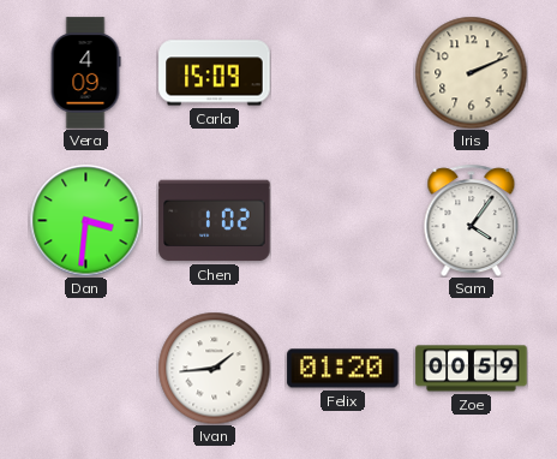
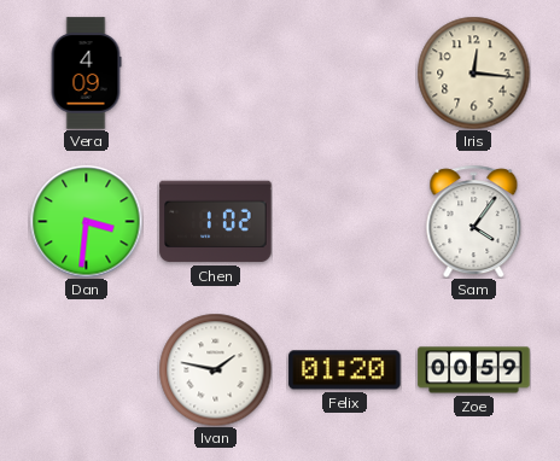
Carla: 15:09 -> none
Iris: 2:11 -> 12:16
Ivan: 1:44 -> 1:47
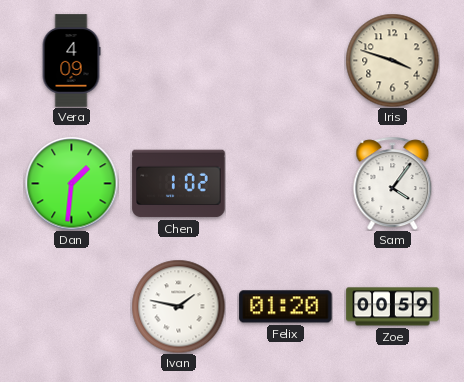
Iris: 12:16 -> 3:48
Dan: 3:31 -> 1:31
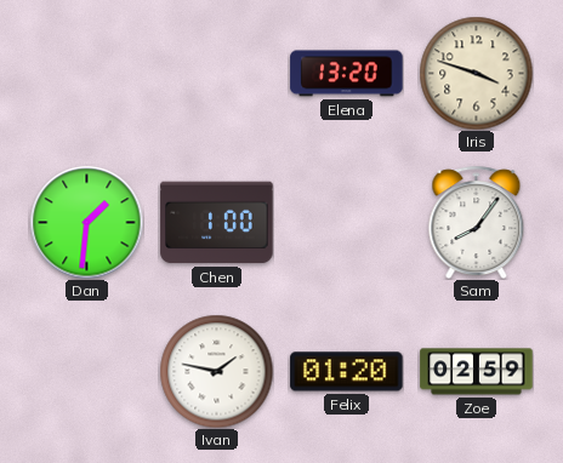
Vera: 4:09 -> none
Elena: none -> 13:20
Chen: 1:02 -> 1:00
Sam: 4:06 -> 8:06
Zoe: 00:59 -> 02:59
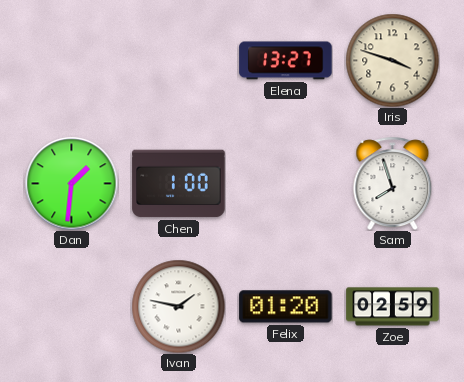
Elena: 13:20 -> 13:27
Sam: 8:06 -> 7:57
